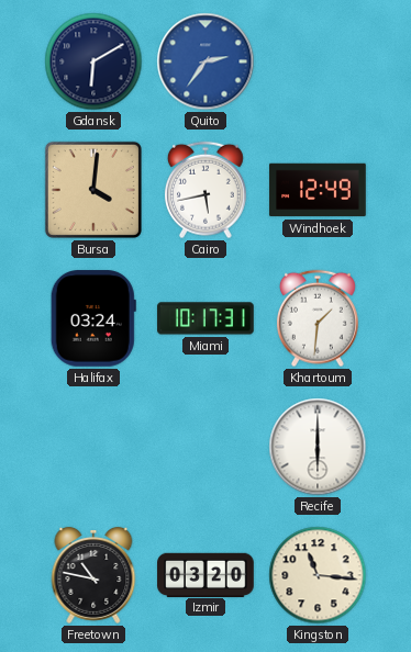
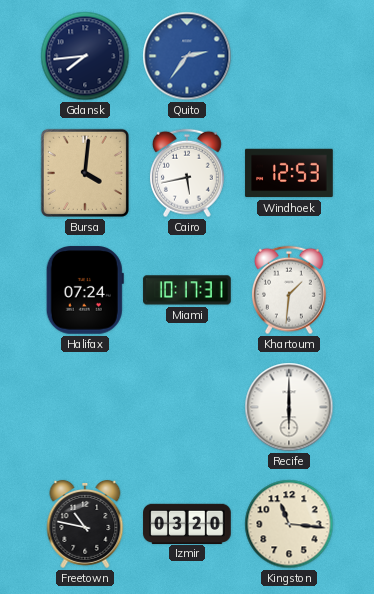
Gdansk: 6:10 -> 7:44
Windhoek: 12:49 -> 12:53
Halifax: 03:24 -> 07:24
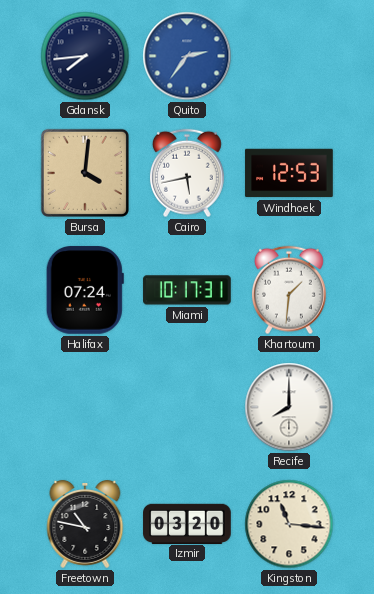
Recife: 6:00 -> 8:00
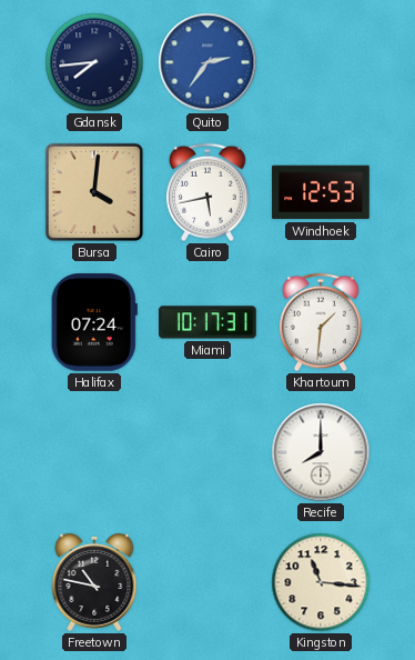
Izmir: 03:20 -> none
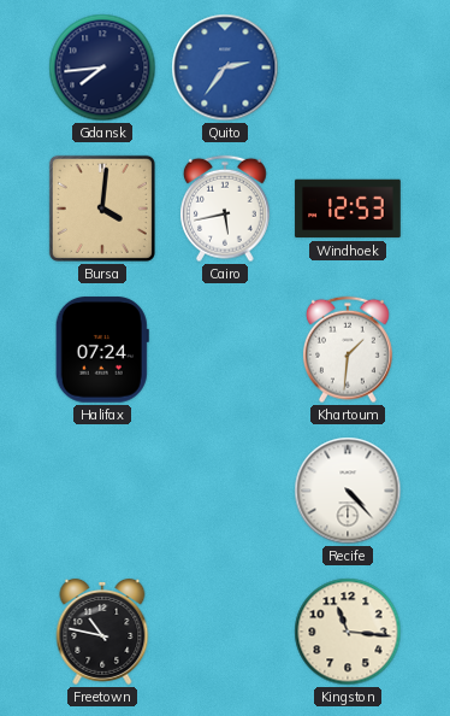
Miami: 10:17 -> none
Recife: 8:00 -> 4:23
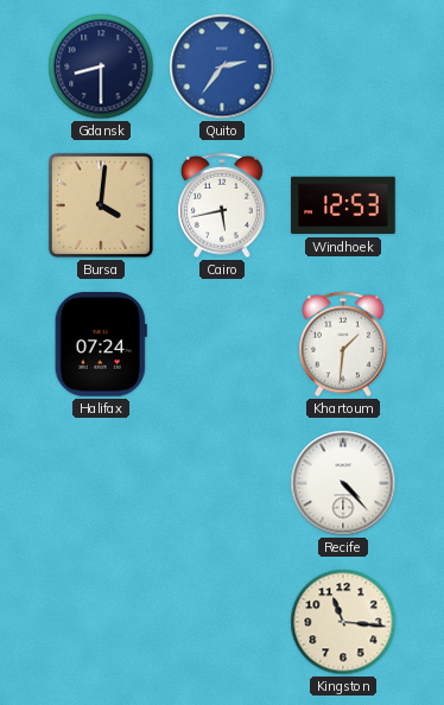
Gdansk: 7:44 -> 8:30
Freetown: 10:47 -> none
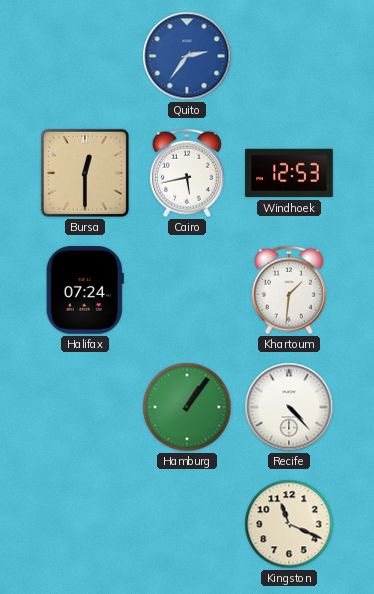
Gdansk: 8:30 -> none
Bursa: 4:01 -> 12:30
Hamburg: none -> 1:06
Kingston: 11:16 -> 11:19
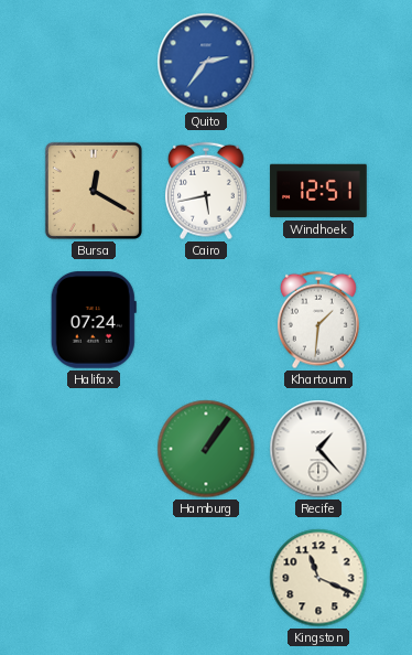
Bursa: 12:30 -> 12:20
Windhoek: 12:53 -> 12:51
Recife: 4:23 -> 1:23
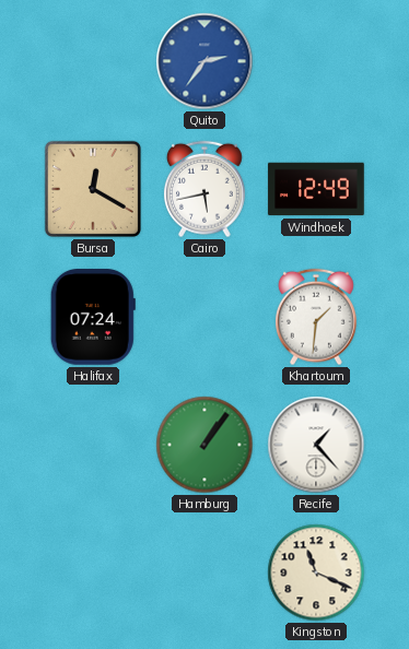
Windhoek: 12:51 -> 12:49
